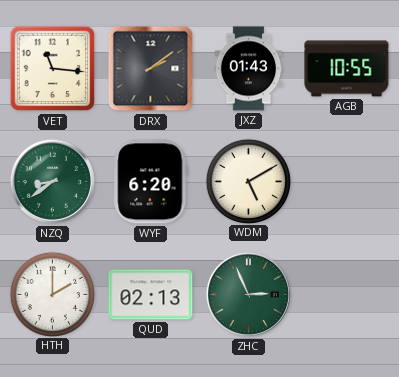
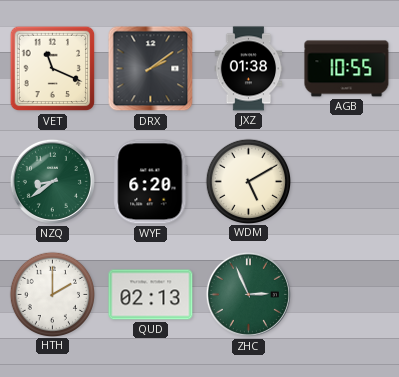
VET: 11:16 -> 11:19
JXZ: 01:43 -> 01:38
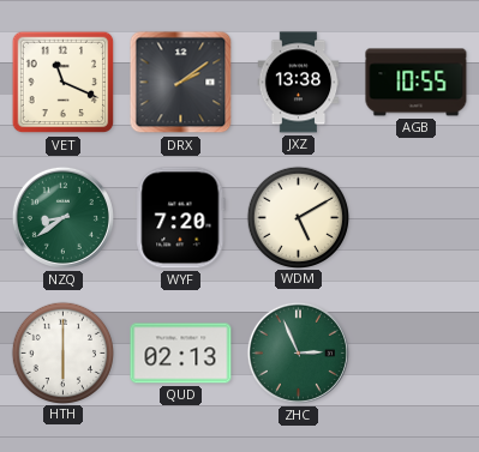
JXZ: 01:38 -> 13:38
WYF: 6:20 -> 7:20
HTH: 2:00 -> 6:00
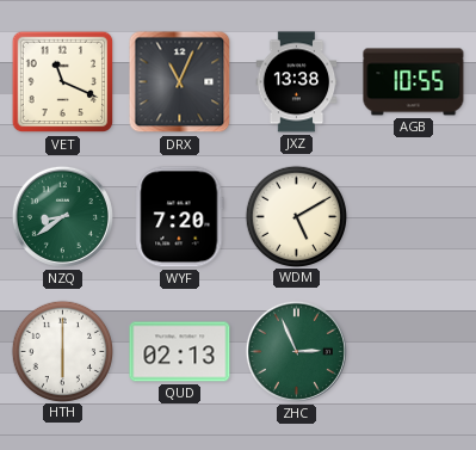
DRX: 2:09 -> 11:04
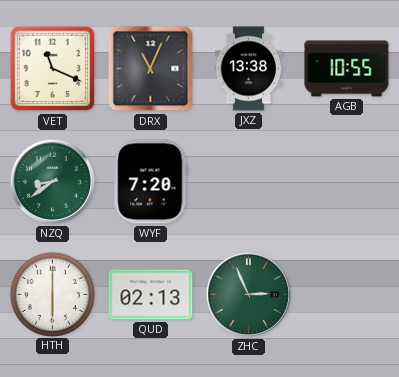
WDM: 5:10 -> none
